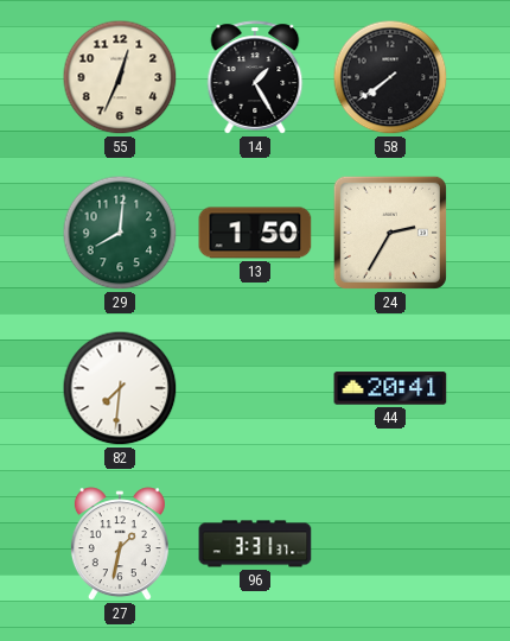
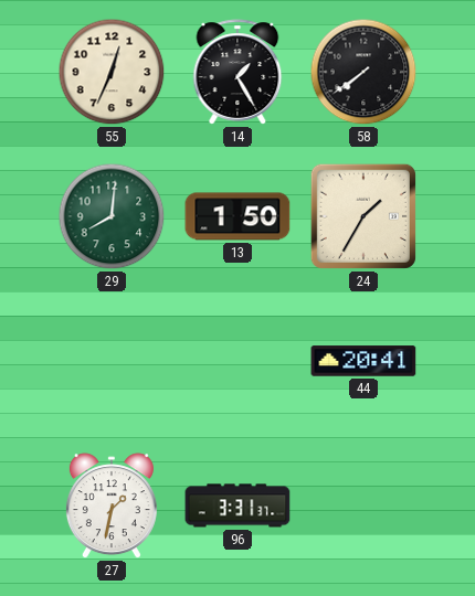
24: 2:35 -> 1:35
82: 7:31 -> none
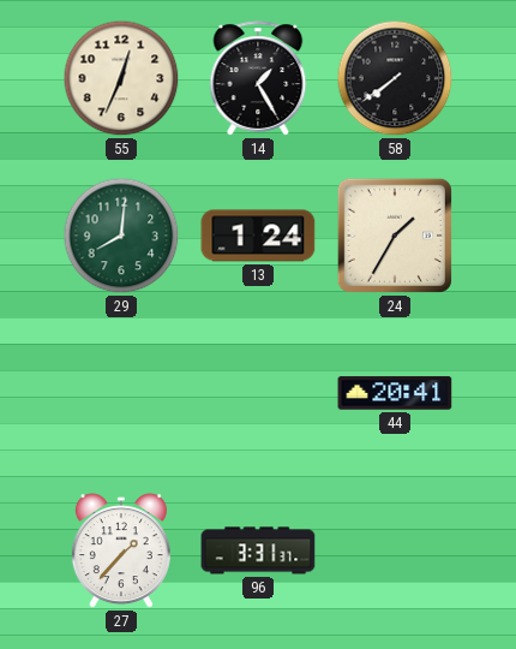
13: 1:50 -> 1:24
27: 1:32 -> 1:37
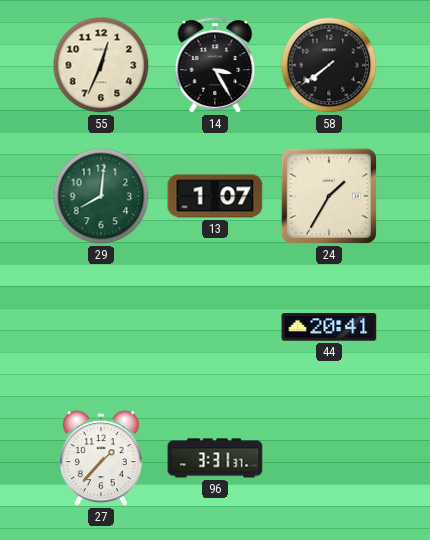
14: 1:25 -> 3:25
13: 1:24 -> 1:07
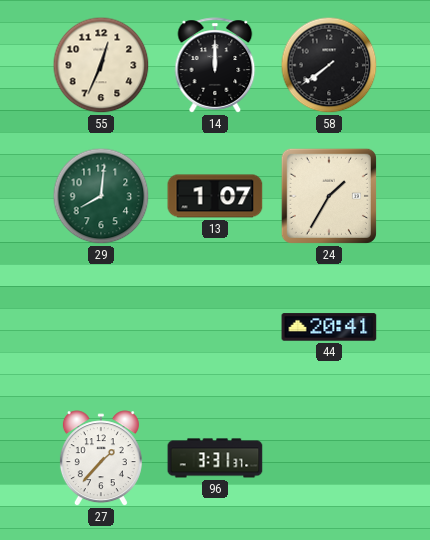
14: 3:25 -> 12:00
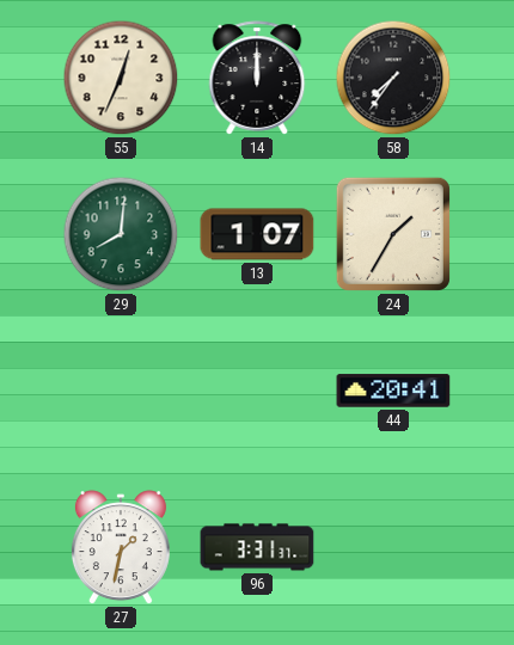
58: 7:39 -> 7:36
27: 1:37 -> 1:32
